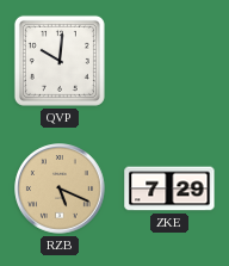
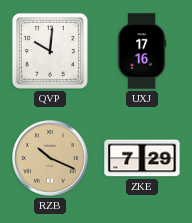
UXJ: none -> 17:16
RZB: 5:19 -> 10:19
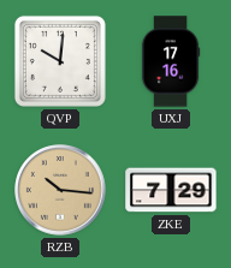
RZB: 10:19 -> 10:16
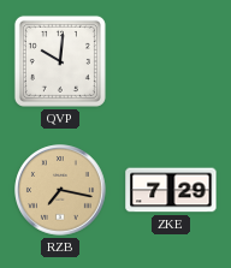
UXJ: 17:16 -> none
RZB: 10:16 -> 7:17
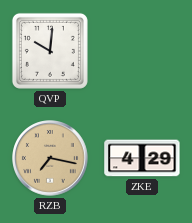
ZKE: 7:29 -> 4:29
